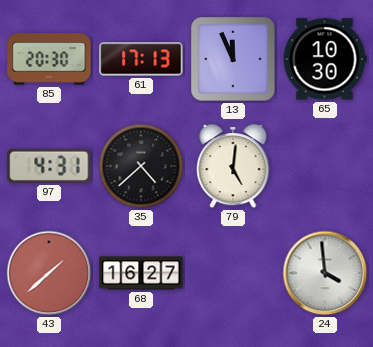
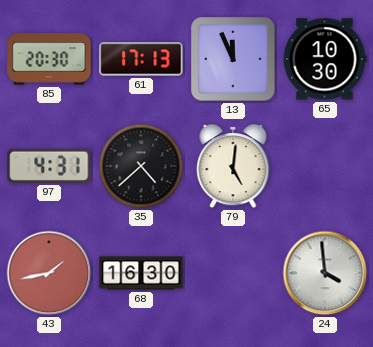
43: 1:38 -> 1:43
68: 16:27 -> 16:30
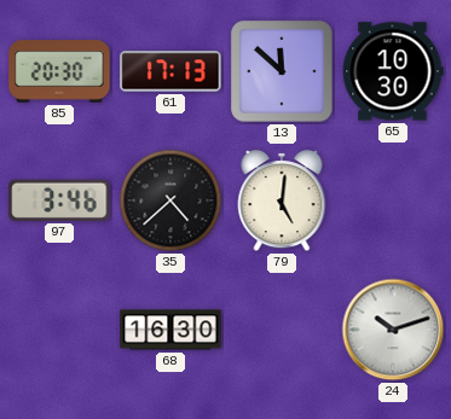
13: 11:56 -> 11:52
97: 4:31 -> 3:46
43: 1:43 -> none
24: 3:59 -> 10:12
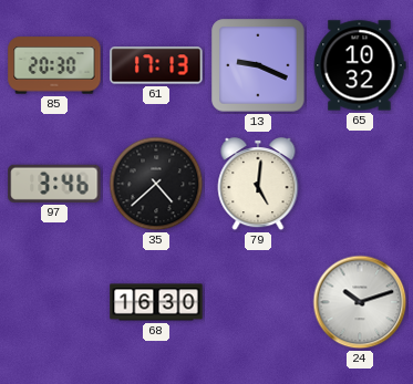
13: 11:52 -> 9:19
65: 10:30 -> 10:32
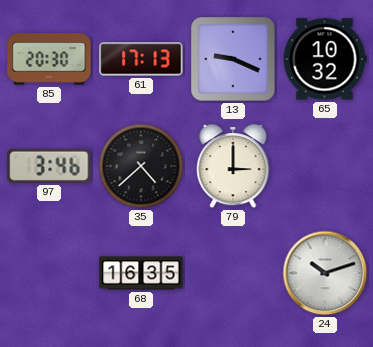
79: 5:01 -> 3:00
68: 16:30 -> 16:35
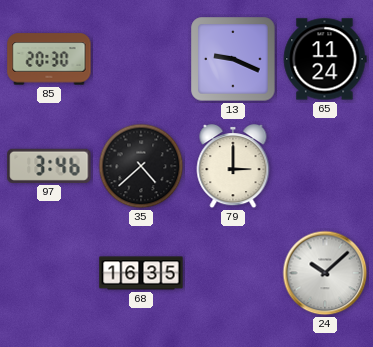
61: 17:13 -> none
65: 10:32 -> 11:24
24: 10:12 -> 10:08
